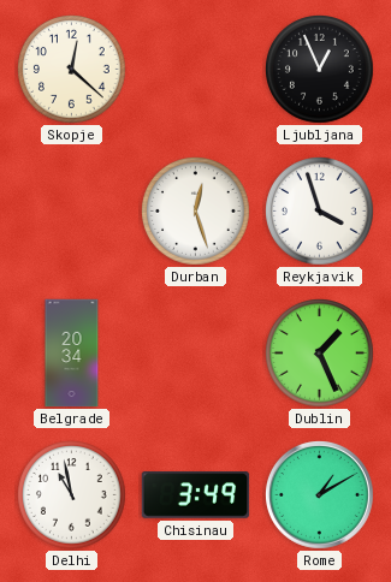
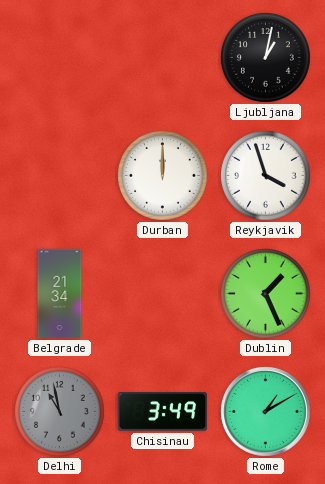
Skopje: 12:22 -> none
Ljubljana: 12:56 -> 1:02
Durban: 12:27 -> 12:00
Belgrade: 20:34 -> 21:34
Delhi dial: white -> grey
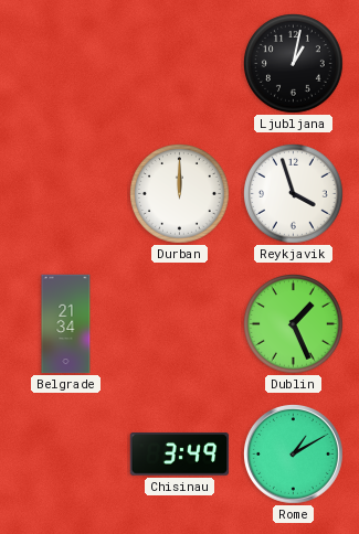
Delhi: 10:58 -> none
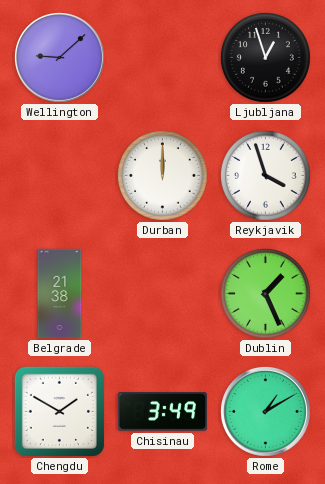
Wellington: none -> 9:08
Ljubljana: 1:02 -> 12:57
Belgrade: 21:34 -> 21:38
Chengdu: none -> 1:50
